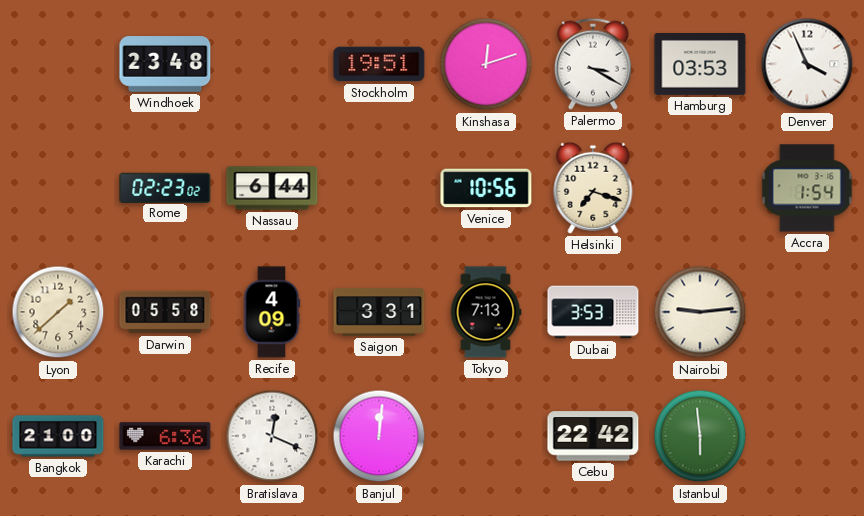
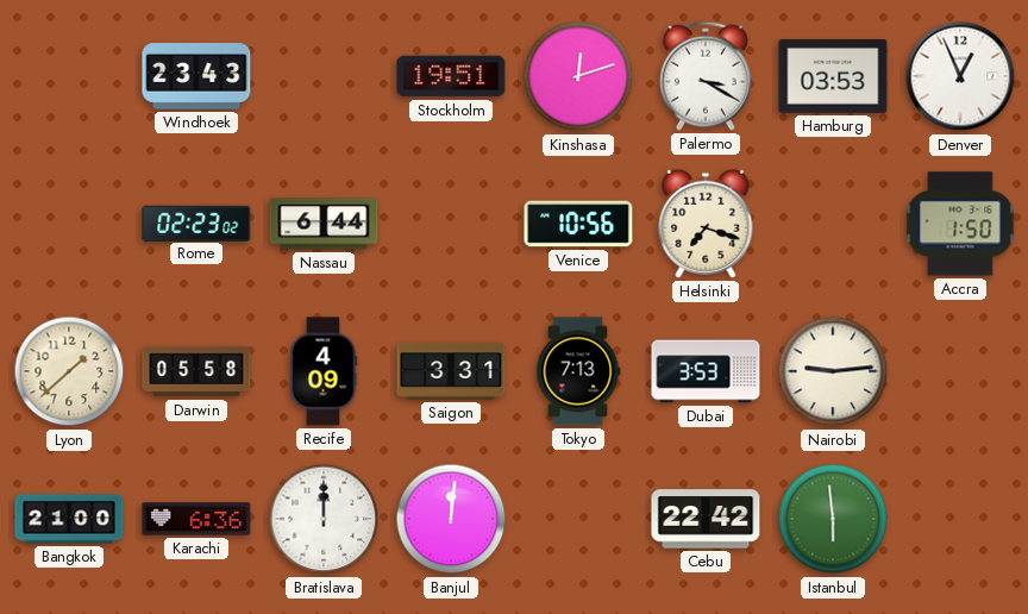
Windhoek: 23:48 -> 23:43
Denver: 3:56 -> 12:56
Accra: 1:54 -> 1:50
Bratislava: 12:19 -> 12:00
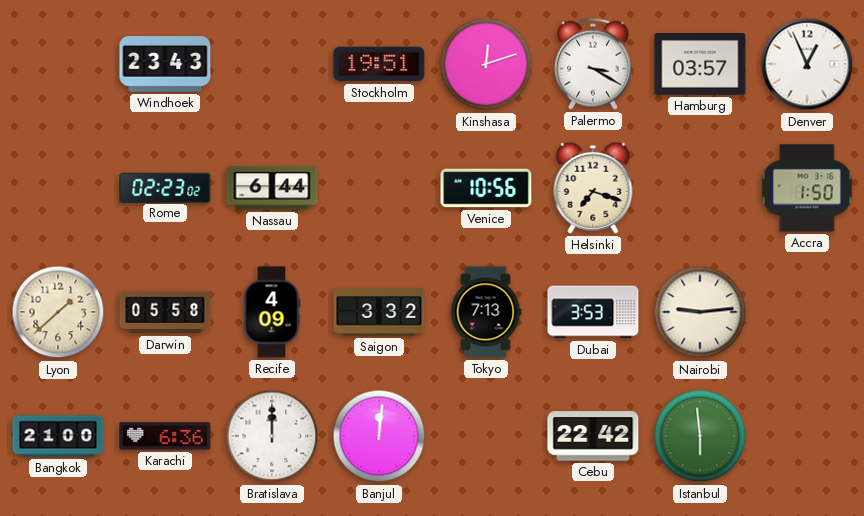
Hamburg: 03:53 -> 03:57
Saigon: 3:31 -> 3:32
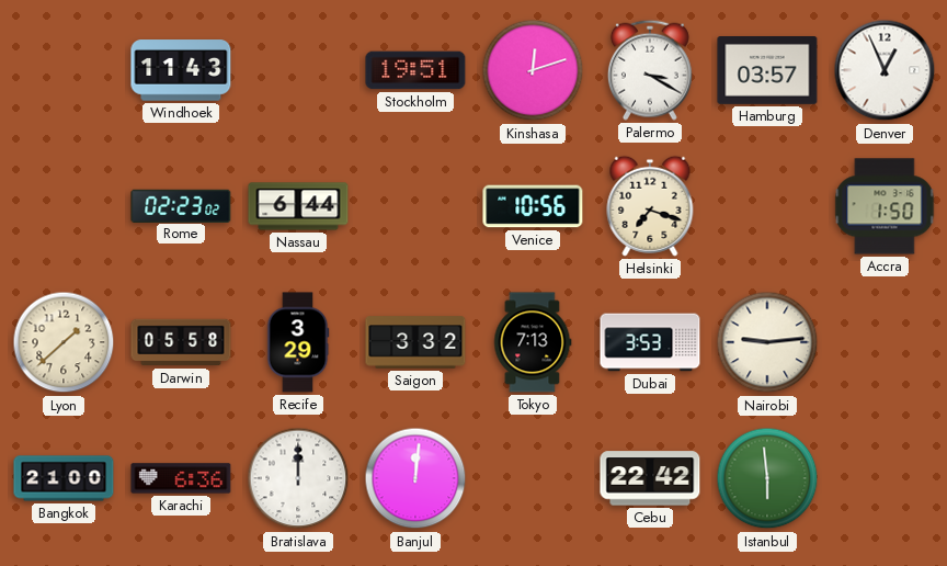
Windhoek: 23:43 -> 11:43
Recife: 4:09 -> 3:29
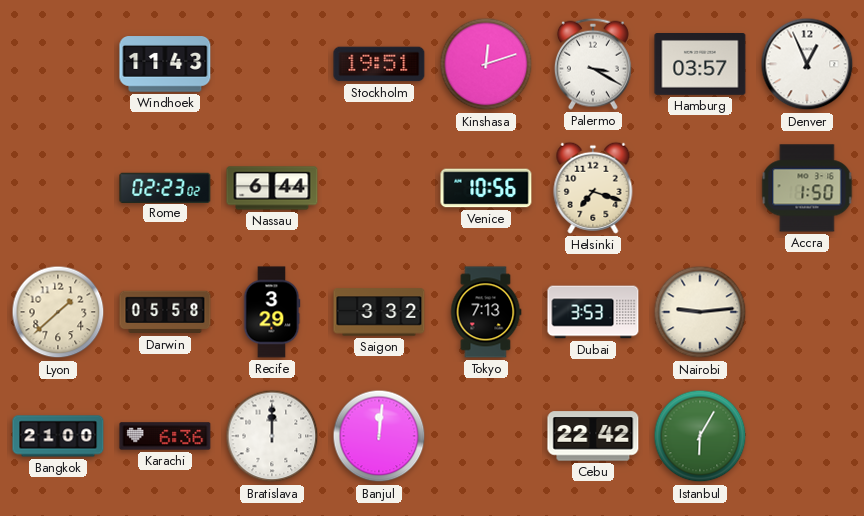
Istanbul: 5:59 -> 6:05
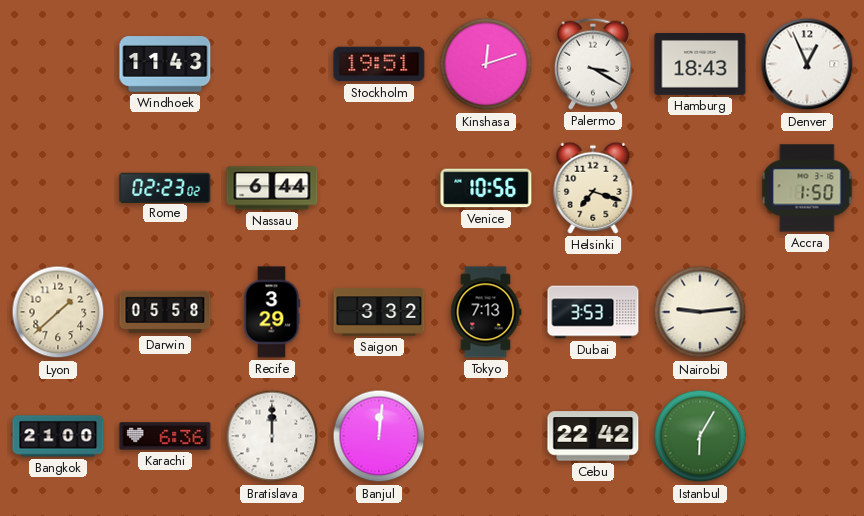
Hamburg: 03:57 -> 18:43
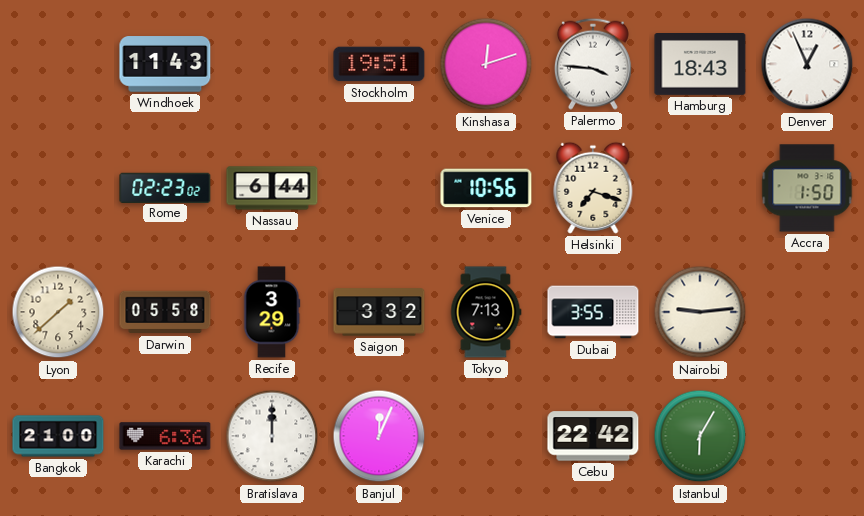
Palermo: 3:20 -> 3:46
Dubai: 3:53 -> 3:55
Banjul: 12:01 -> 12:04
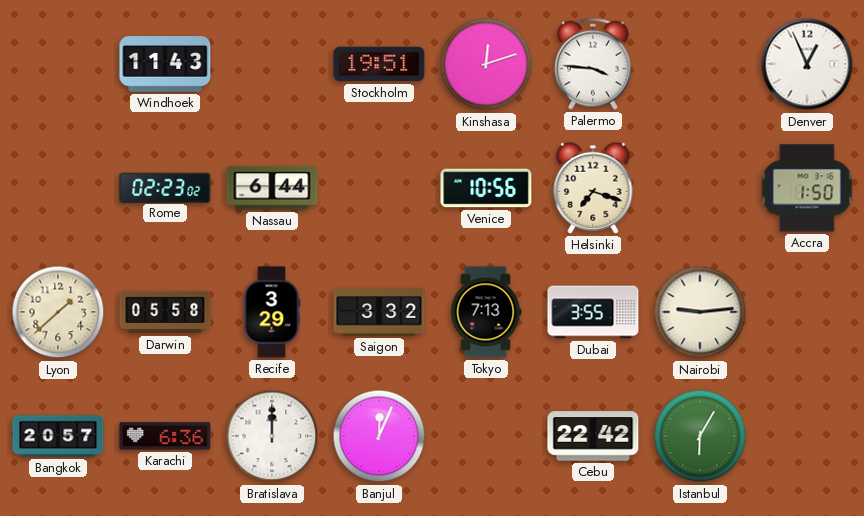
Hamburg: 18:43 -> none
Bangkok: 21:00 -> 20:57
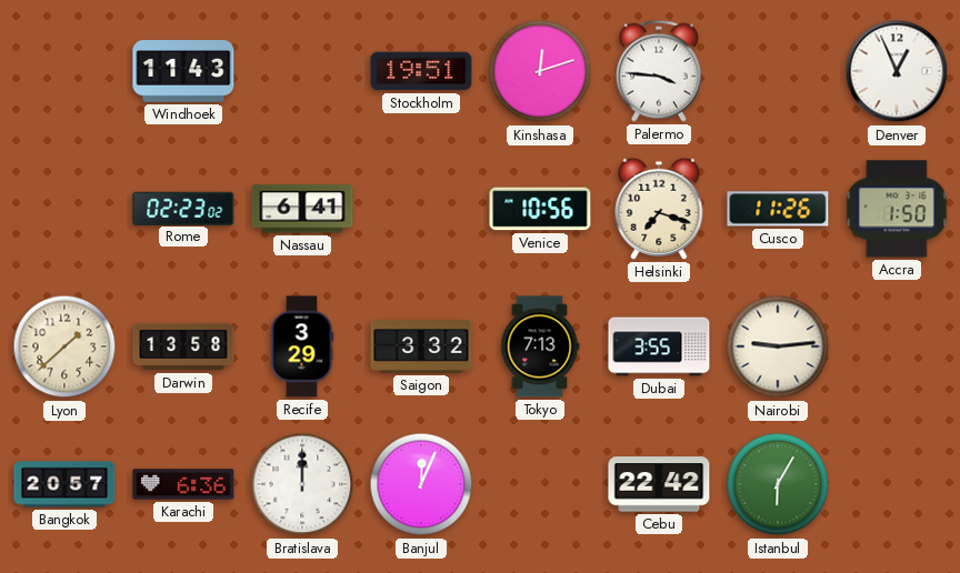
Nassau: 6:44 -> 6:41
Cusco: none -> 11:26
Darwin: 05:58 -> 13:58
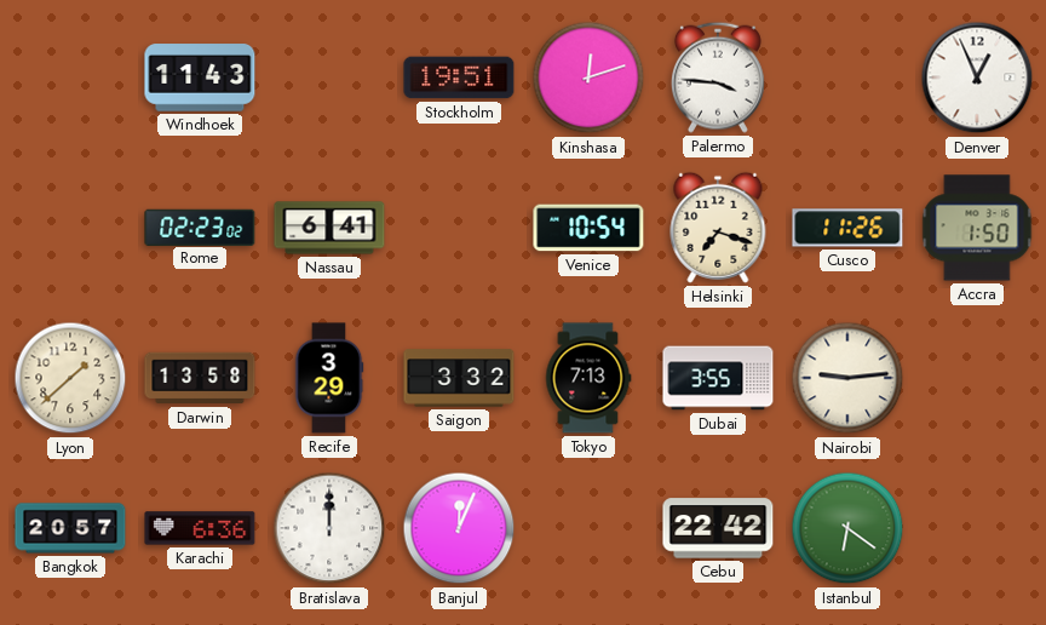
Venice: 10:56 -> 10:54
Istanbul: 6:05 -> 6:21
